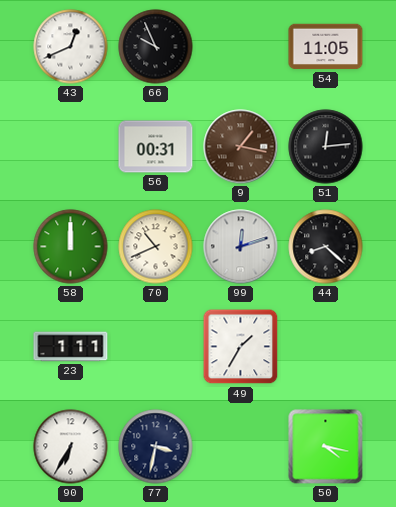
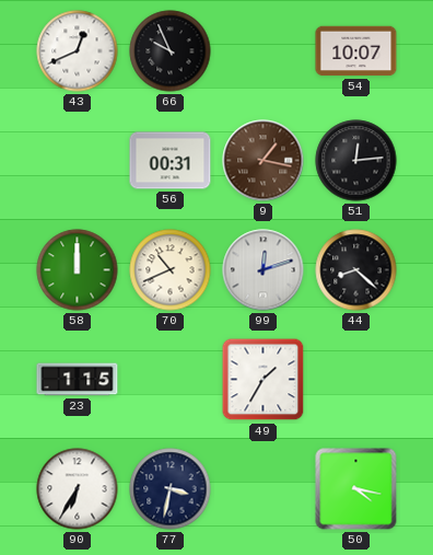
54: 11:05 -> 10:07
23: 1:11 -> 1:15
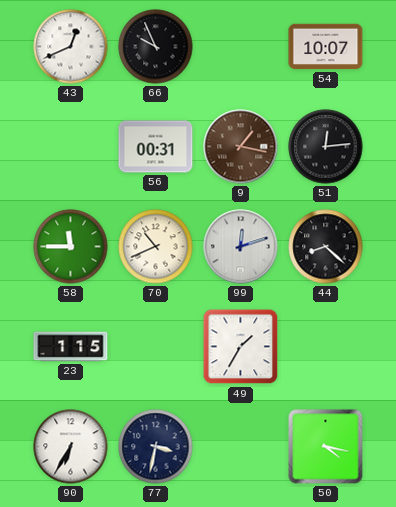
58: 12:00 -> 11:45
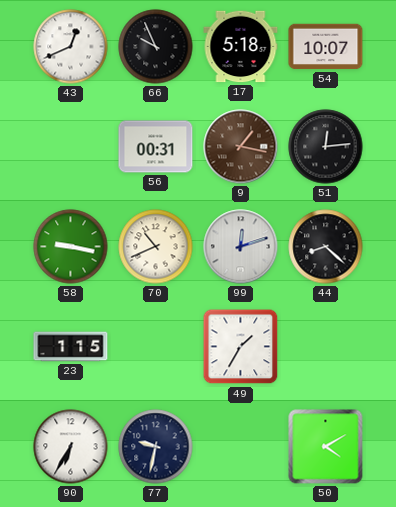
17: none -> 5:18
58: 11:45 -> 9:17
77: 3:32 -> 9:32
50: 4:17 -> 4:10
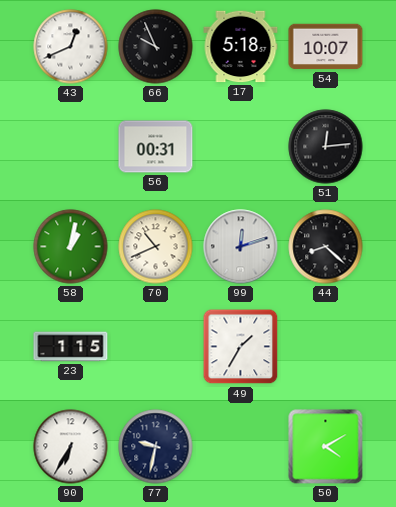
9: 1:17 -> none
58: 9:17 -> 1:02
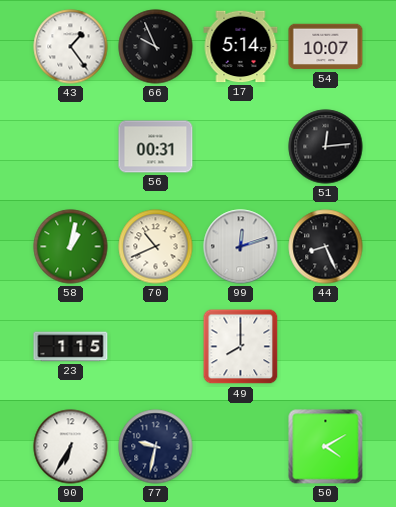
43: 12:41 -> 1:24
17: 5:18 -> 5:14
44: 8:22 -> 8:26
49: 1:35 -> 8:00
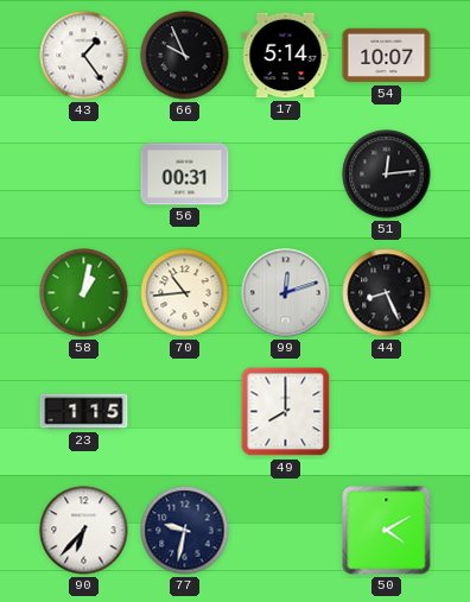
70: 10:41 -> 10:44
90: 6:35 -> 6:37
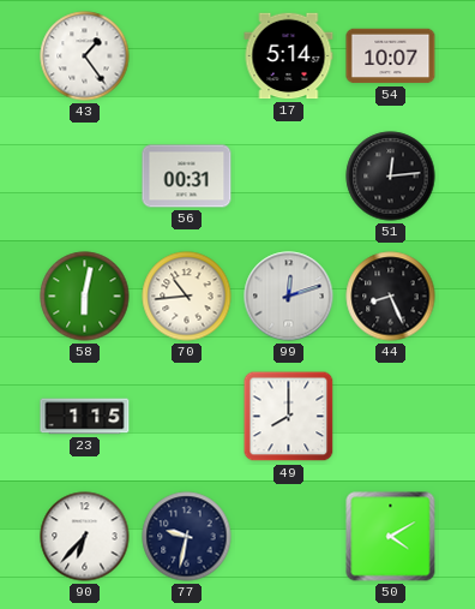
66: 9:56 -> none
58: 1:02 -> 6:02
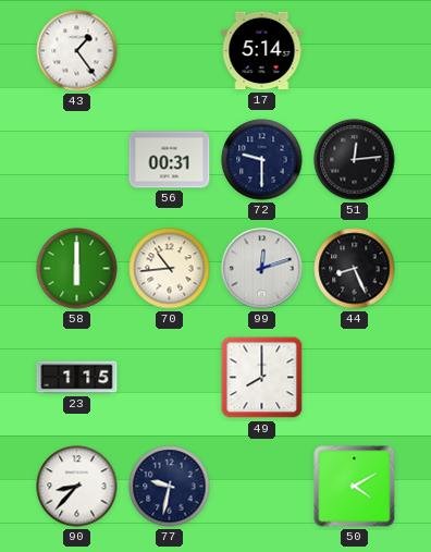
54: 10:07 -> none
72: none -> 9:30
58: 6:02 -> 6:00
90: 6:37 -> 8:37
